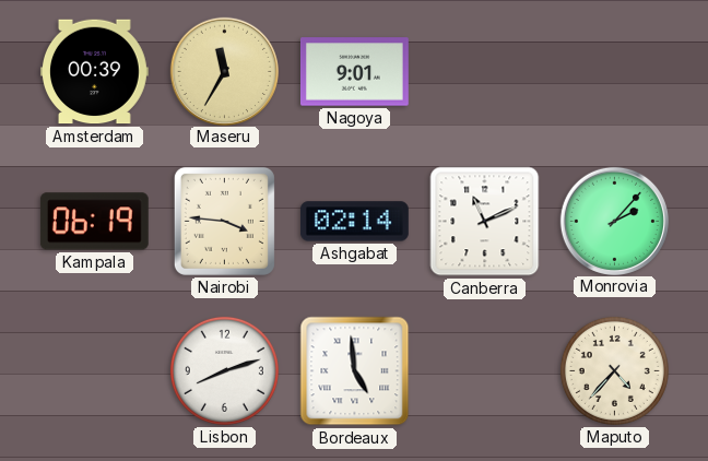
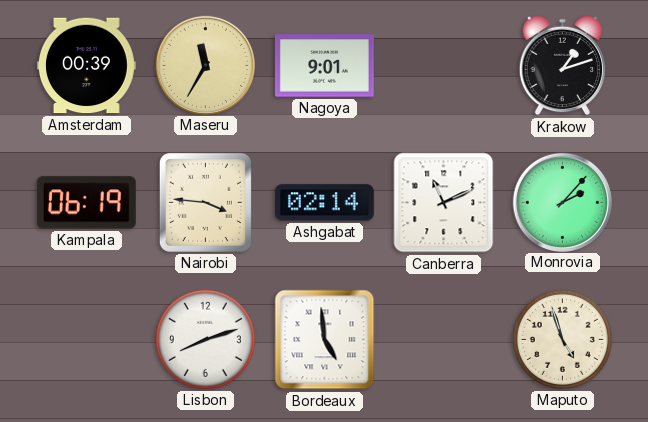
Krakow: none -> 1:12
Maputo: 4:37 -> 4:57
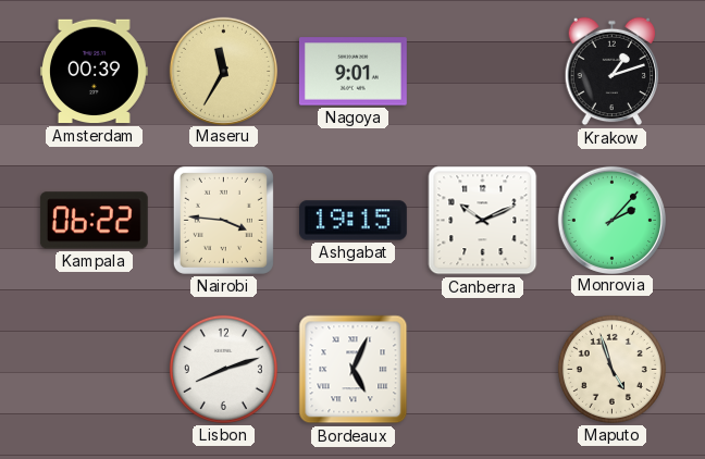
Kampala: 06:19 -> 06:22
Ashgabat: 02:14 -> 19:15
Canberra: 11:11 -> 10:11
Bordeaux: 4:59 -> 5:04
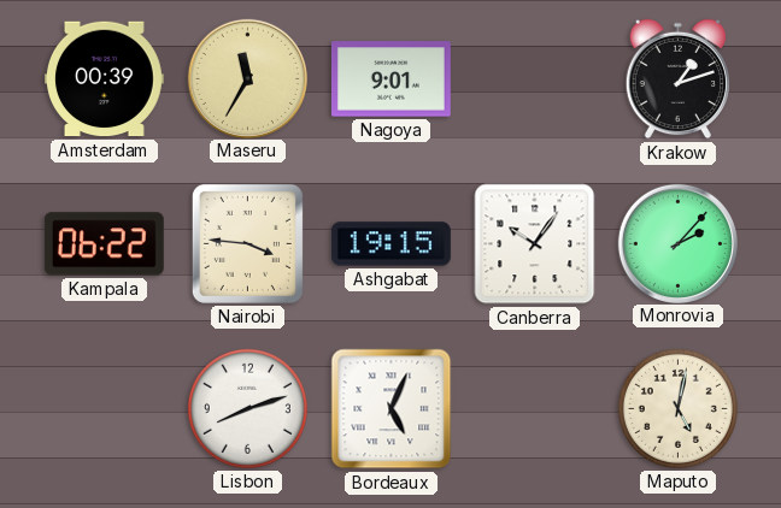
Canberra: 10:11 -> 10:06
Maputo: 4:57 -> 5:02
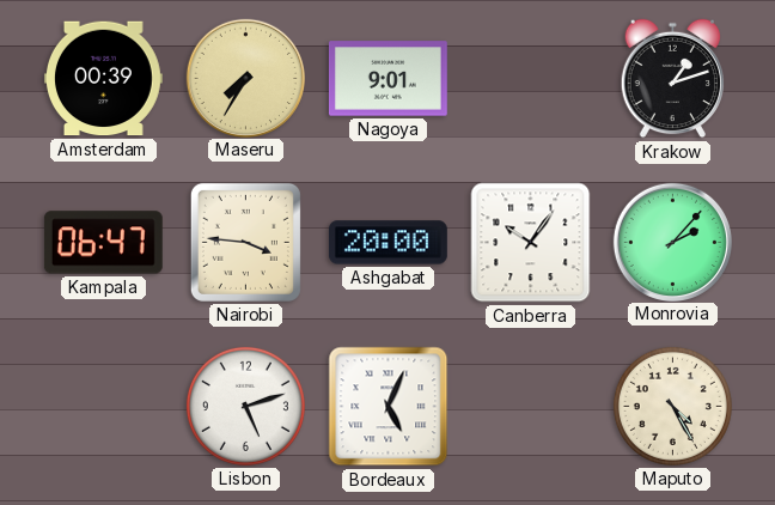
Maseru: 11:35 -> 7:35
Kampala: 06:22 -> 06:47
Ashgabat: 19:15 -> 20:00
Lisbon: 8:12 -> 5:12
Maputo: 5:02 -> 4:25
